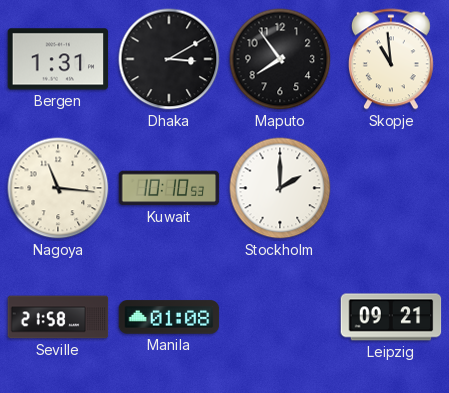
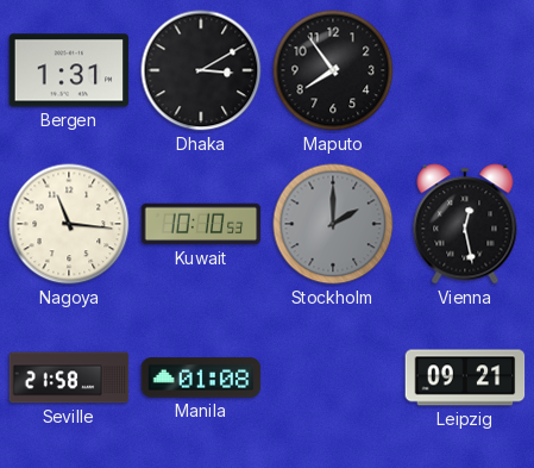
Skopje: 10:59 -> none
Stockholm dial: white -> grey
Vienna: none -> 12:28
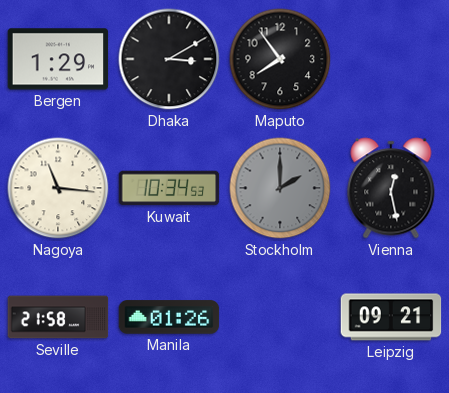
Bergen: 1:31 -> 1:29
Kuwait: 10:10 -> 10:34
Manila: 01:08 -> 01:26
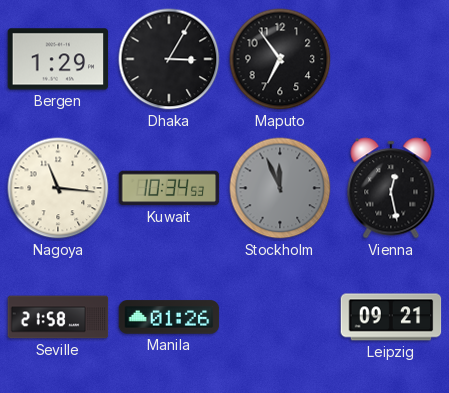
Dhaka: 3:10 -> 3:05
Maputo: 7:54 -> 6:54
Stockholm: 2:00 -> 11:56
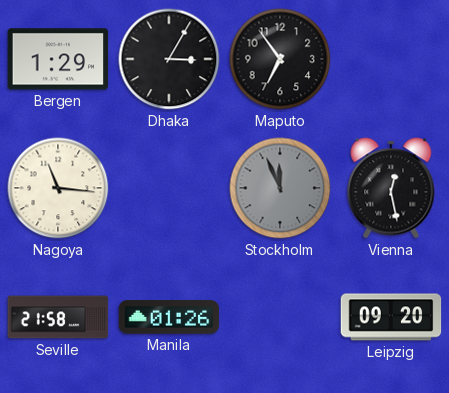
Kuwait: 10:34 -> none
Leipzig: 09:21 -> 09:20
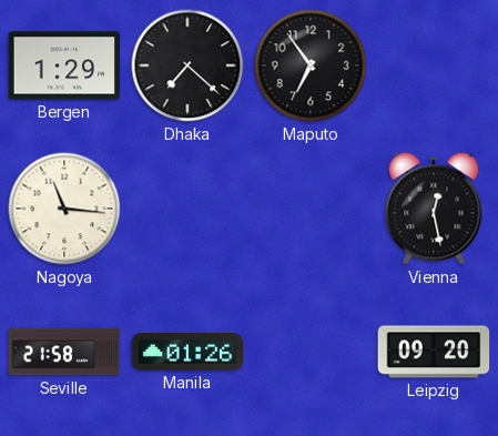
Dhaka: 3:05 -> 7:22
Stockholm: 11:56 -> none
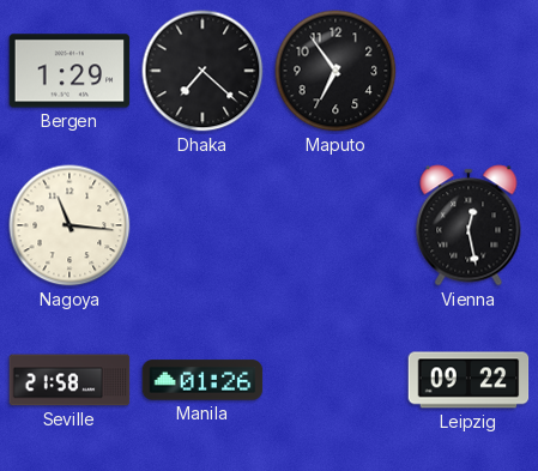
Leipzig: 09:20 -> 09:22
